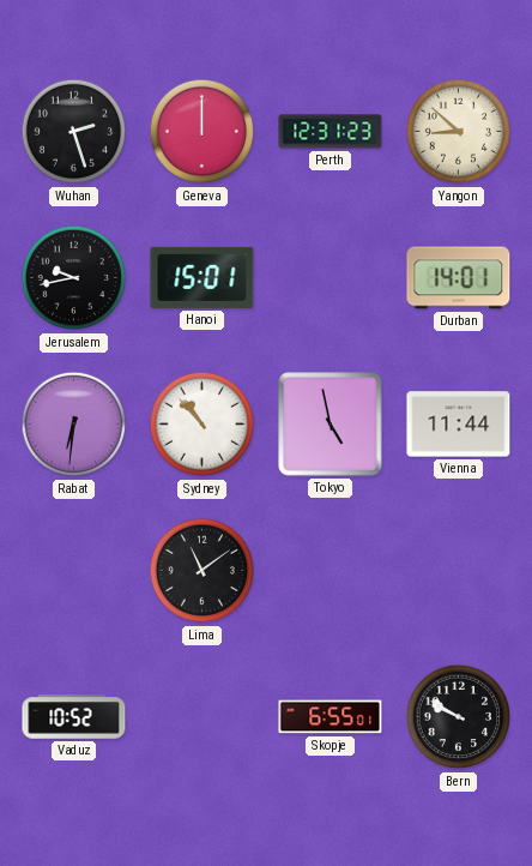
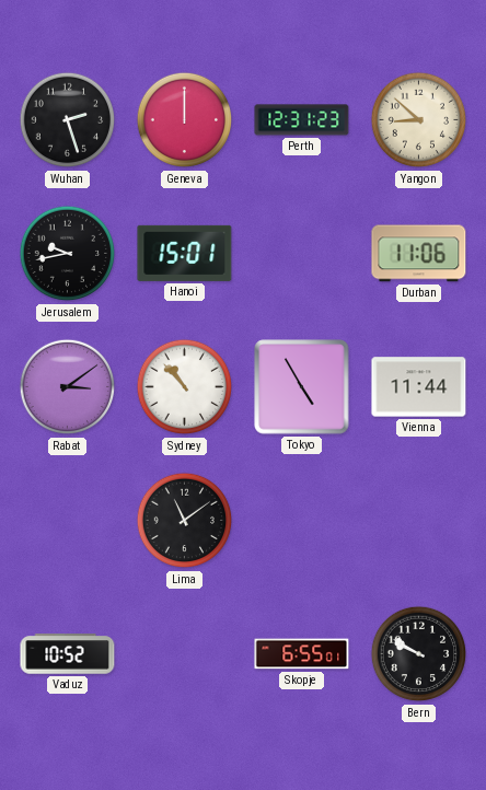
Durban: 14:01 -> 11:06
Rabat: 6:31 -> 3:09
Tokyo: 4:58 -> 4:55
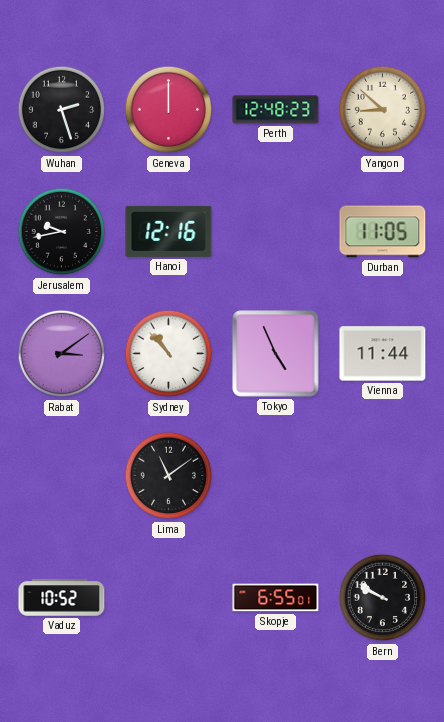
Perth: 12:31 -> 12:48
Hanoi: 15:01 -> 12:16
Durban: 11:06 -> 11:05
Tokyo: 4:55 -> 4:56
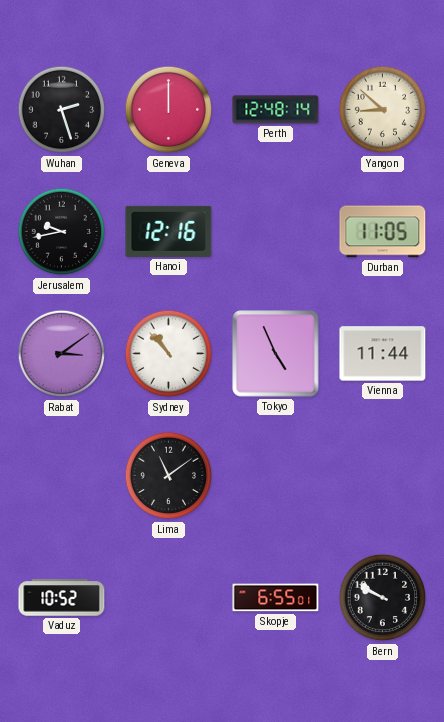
Perth: 12:48:23 -> 12:48:14
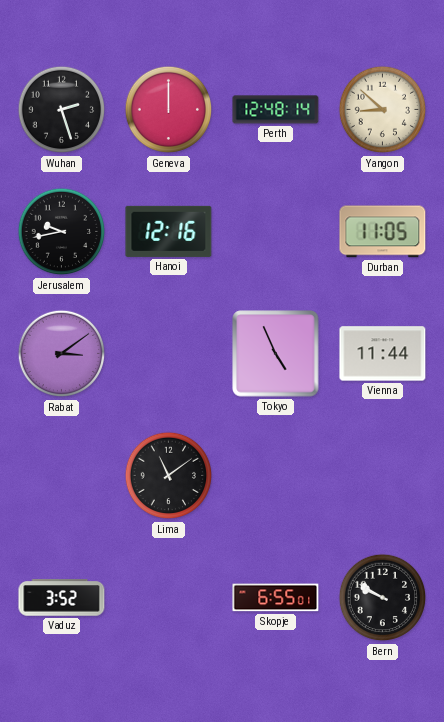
Sydney: 10:53 -> none
Vaduz: 10:52 -> 3:52
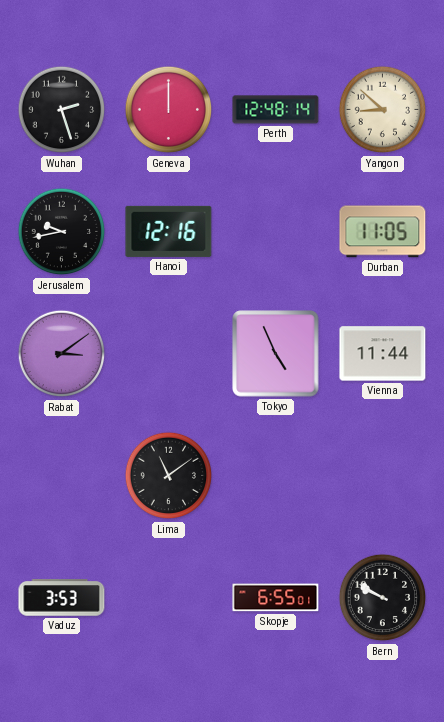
Vaduz: 3:52 -> 3:53
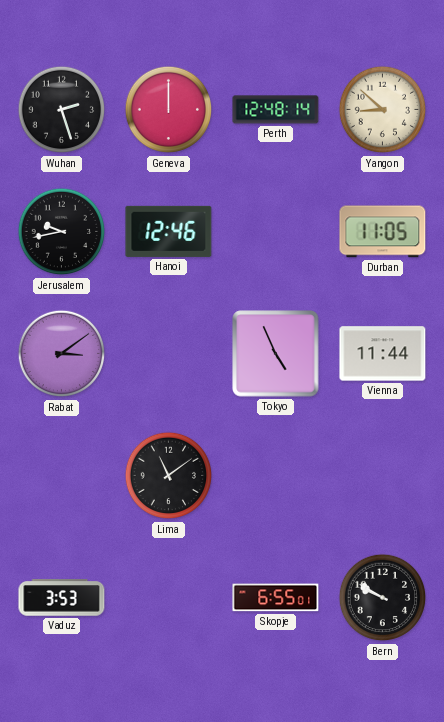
Hanoi: 12:16 -> 12:46
